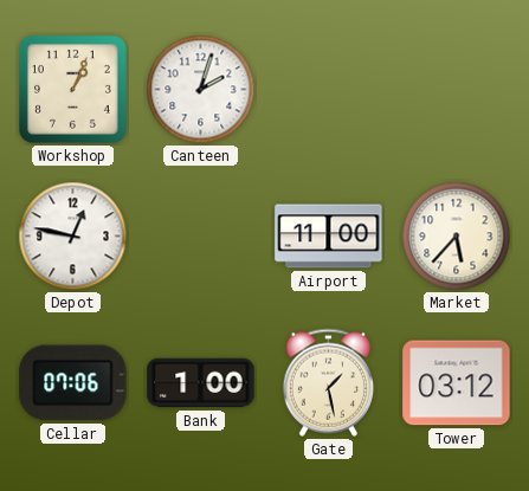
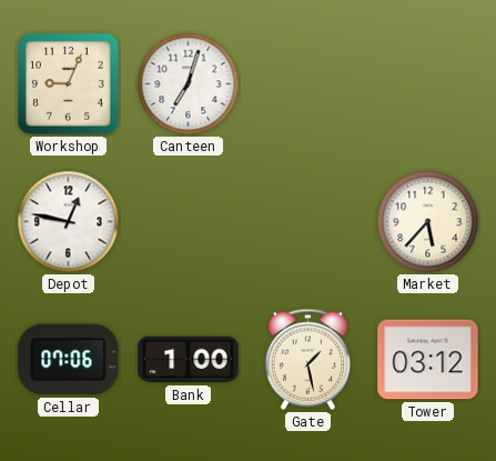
Workshop: 1:04 -> 9:04
Canteen: 2:03 -> 7:03
Airport: 11:00 -> none
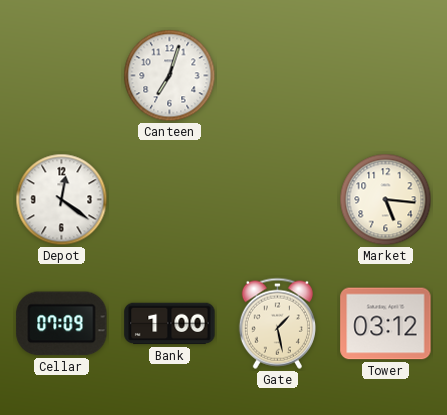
Workshop: 9:04 -> none
Depot: 12:47 -> 12:21
Market: 5:37 -> 5:16
Cellar: 07:06 -> 07:09
